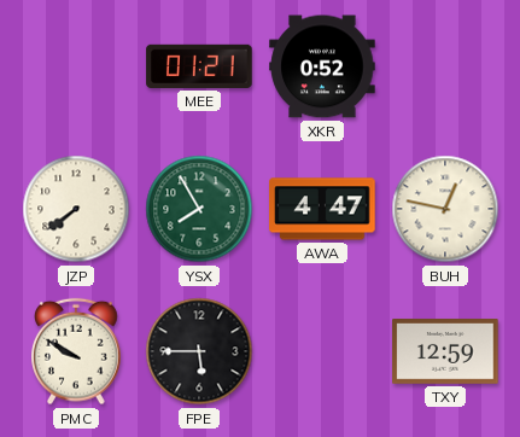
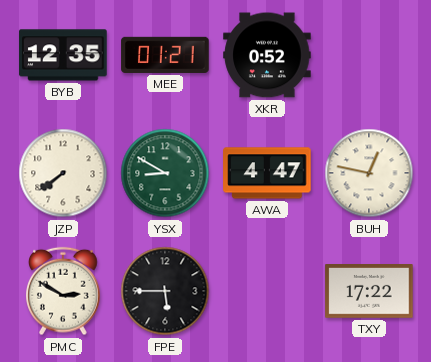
BYB: none -> 12:35
YSX: 7:55 -> 8:50
PMC: 9:50 -> 2:50
TXY: 12:59 -> 17:22
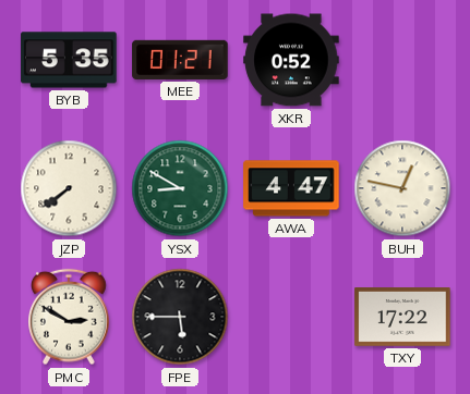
BYB: 12:35 -> 5:35
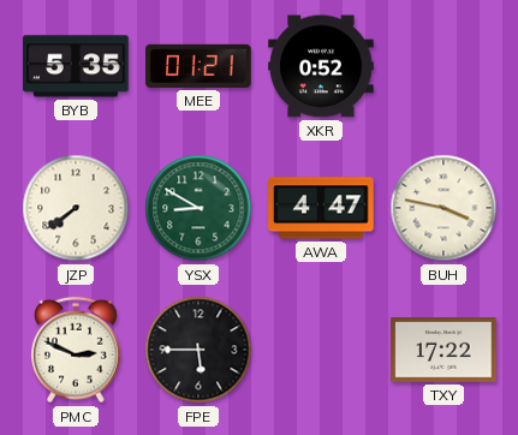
BUH: 12:47 -> 3:47
PMC: 2:50 -> 2:49
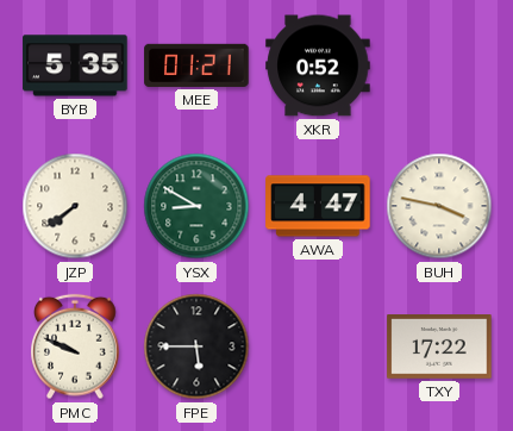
PMC: 2:49 -> 9:49
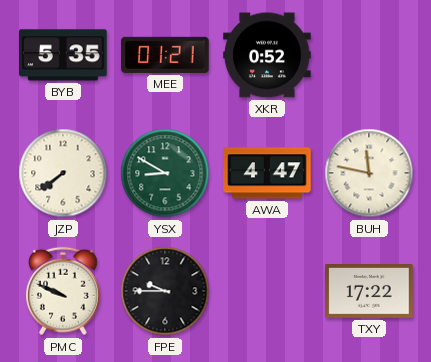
BUH: 3:47 -> 11:47
FPE: 5:45 -> 9:45
